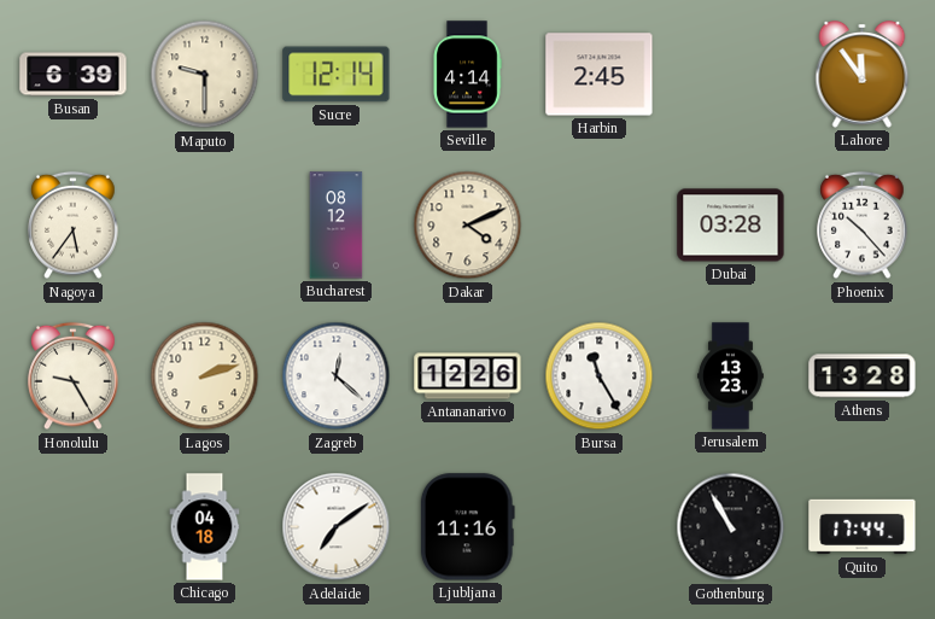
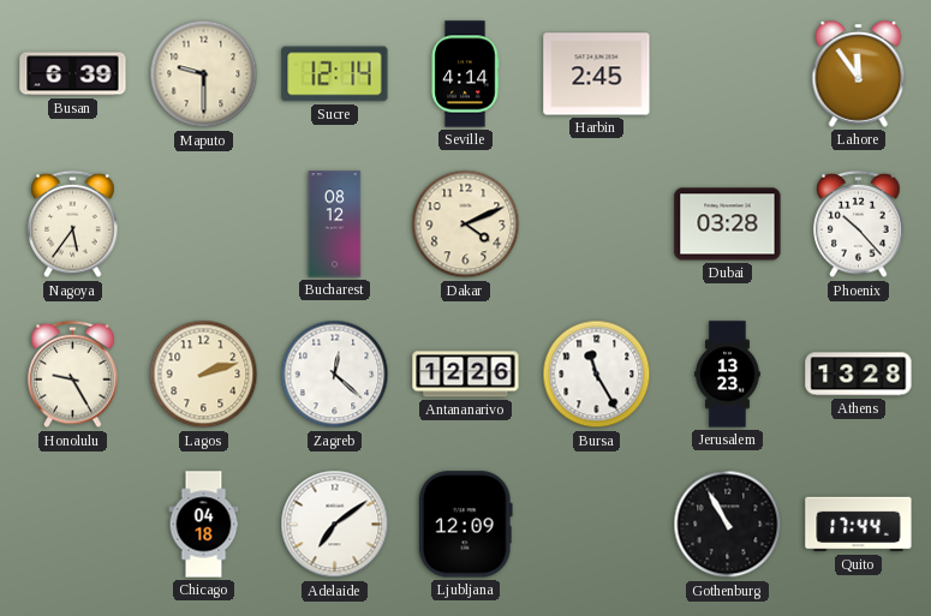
Ljubljana: 11:16 -> 12:09
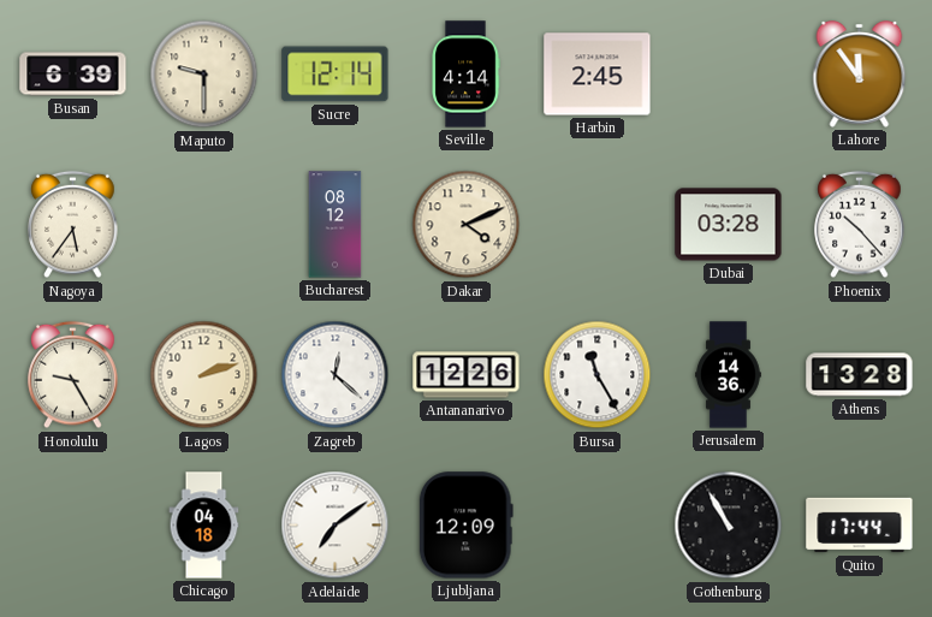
Jerusalem: 13:23 -> 14:36
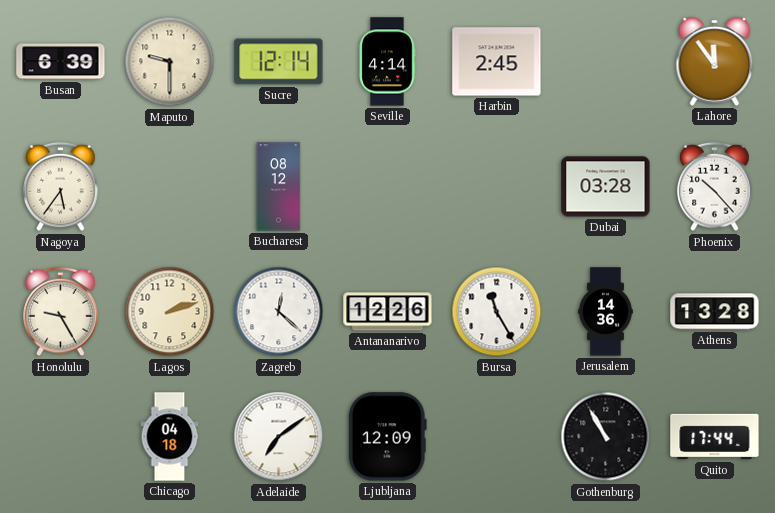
Dakar: 4:11 -> none
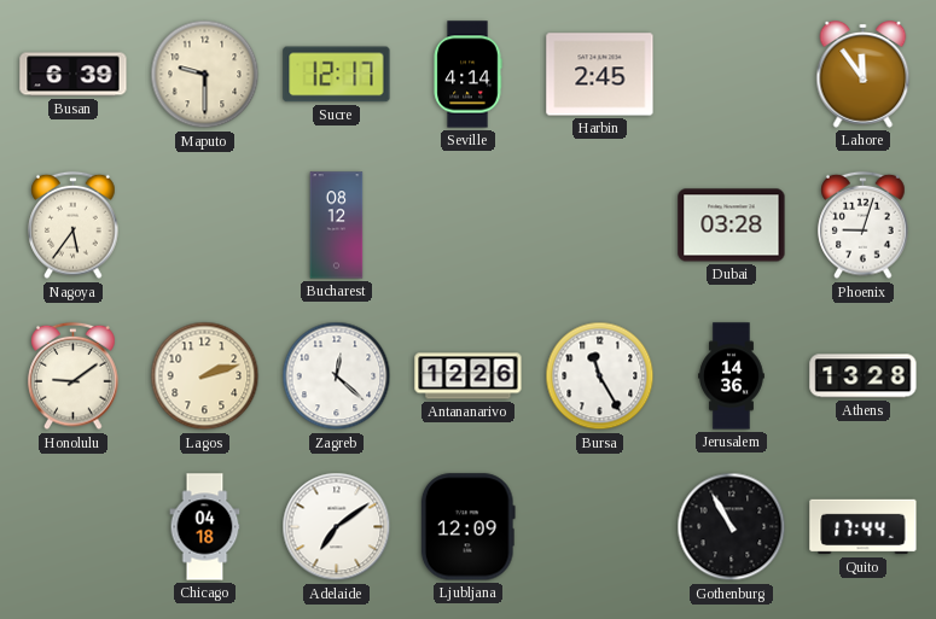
Sucre: 12:14 -> 12:17
Phoenix: 10:23 -> 9:03
Honolulu: 9:25 -> 9:09
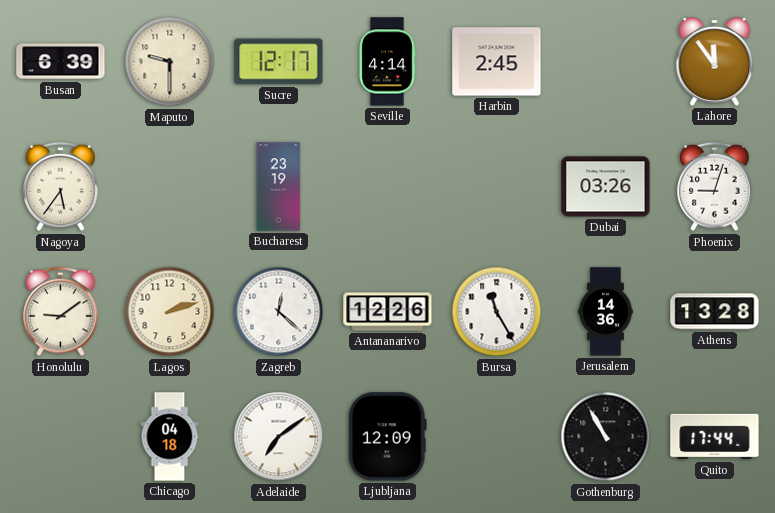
Bucharest: 08:12 -> 23:19
Dubai: 03:28 -> 03:26
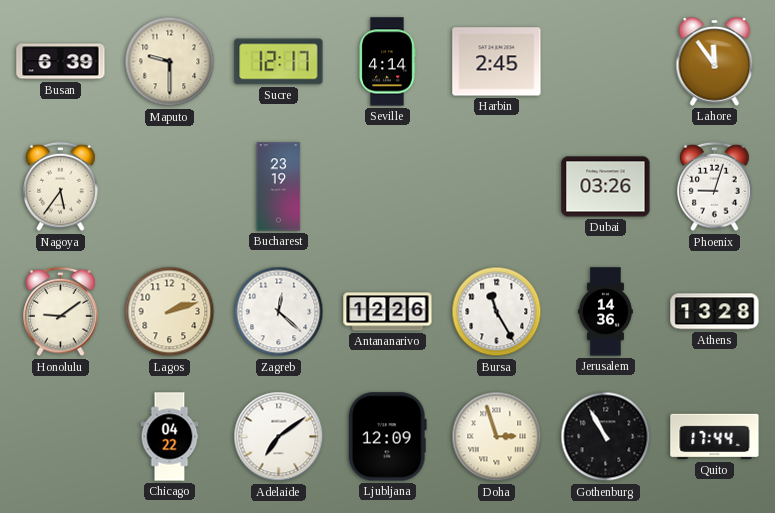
Chicago: 04:18 -> 04:22
Doha: none -> 2:57
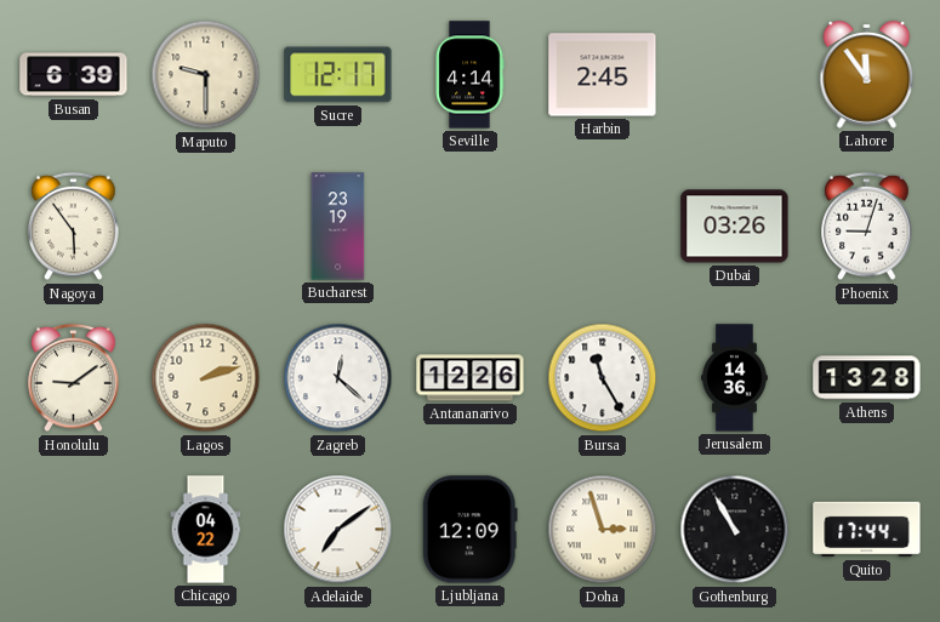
Nagoya: 5:36 -> 5:54
